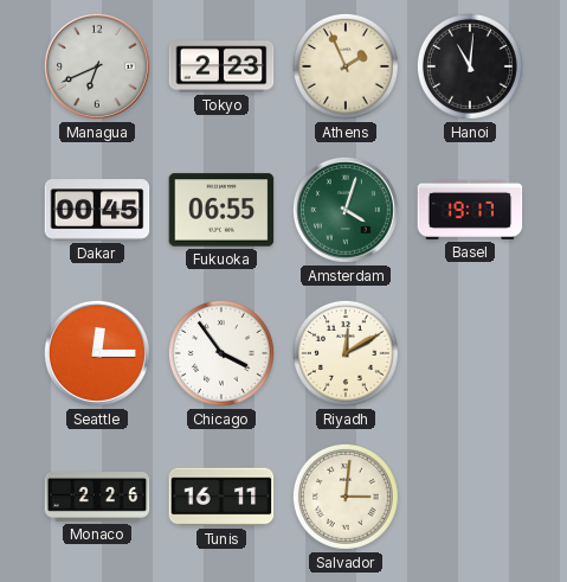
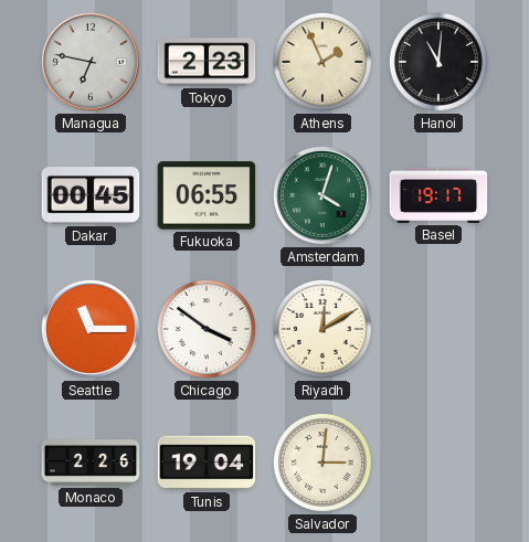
Managua: 6:41 -> 6:47
Seattle: 12:15 -> 11:15
Chicago: 3:54 -> 3:51
Tunis: 16:11 -> 19:04
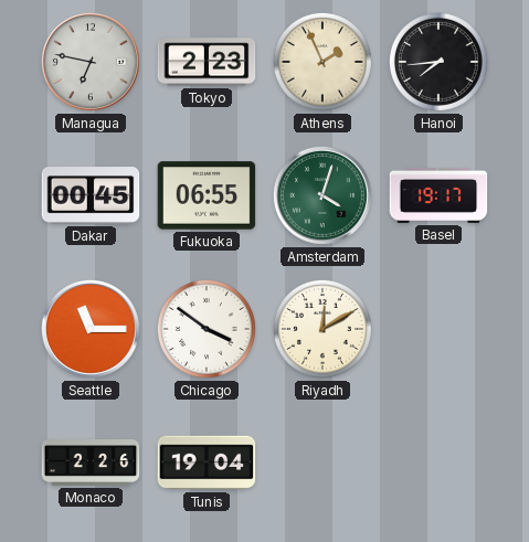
Hanoi: 11:01 -> 7:44
Salvador: 3:01 -> none
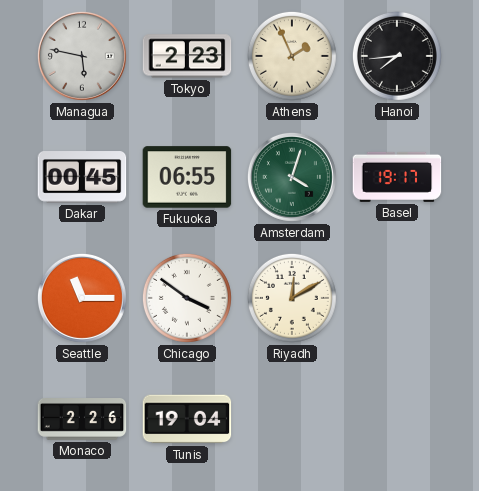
Managua: 6:47 -> 5:47
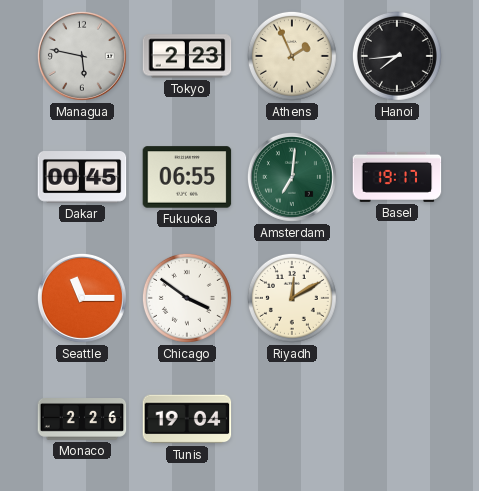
Amsterdam: 4:03 -> 7:01
